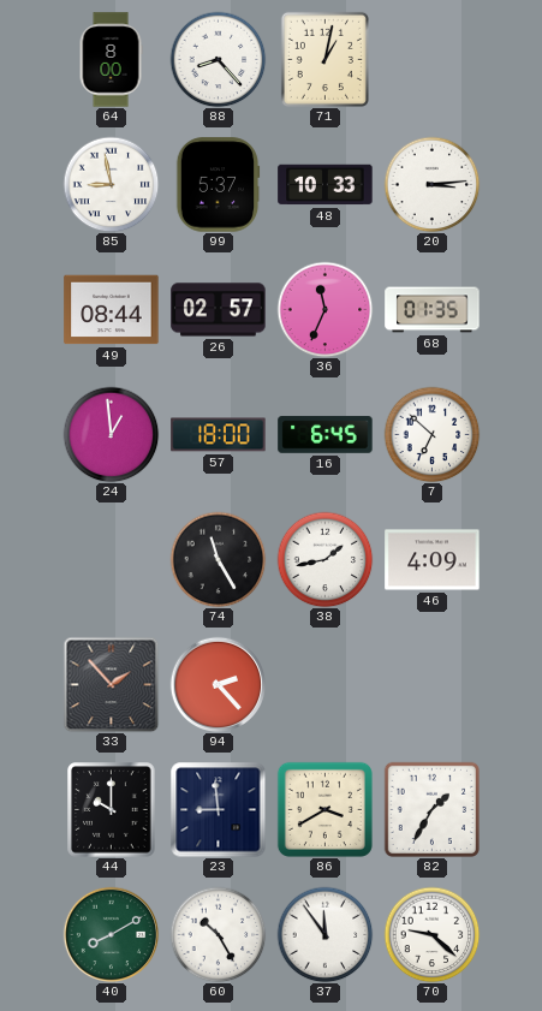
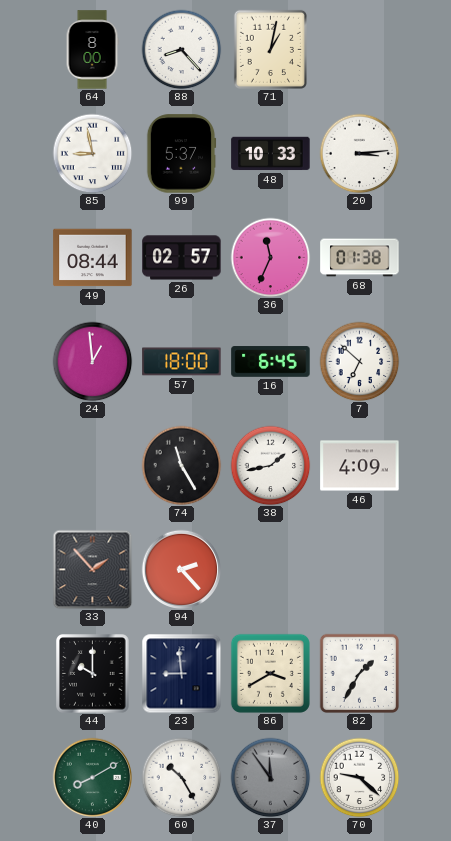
68: 01:35 -> 01:38
37 dial: white -> grey
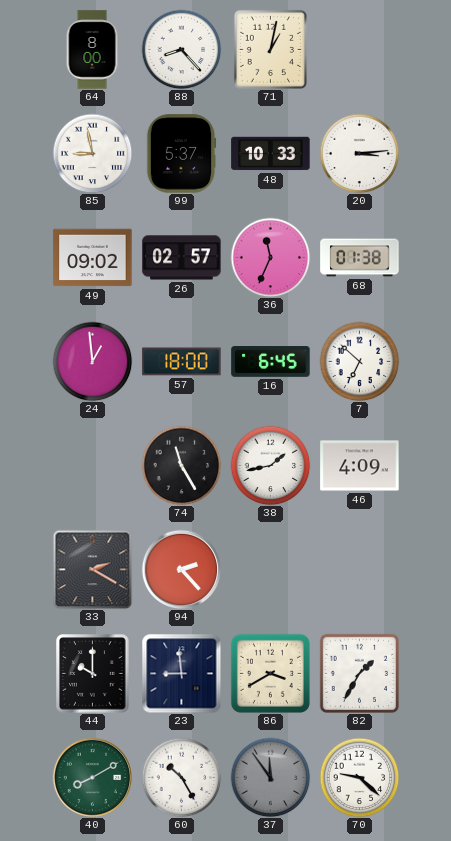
49: 08:44 -> 09:02
33: 1:53 -> 2:20
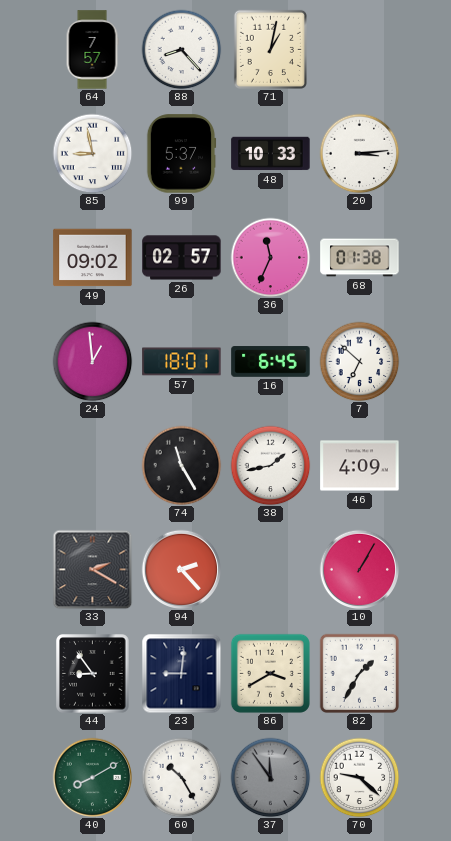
64: 8:00 -> 7:57
57: 18:00 -> 18:01
10: none -> 1:05
44: 10:00 -> 8:54
23: 8:59 -> 9:01
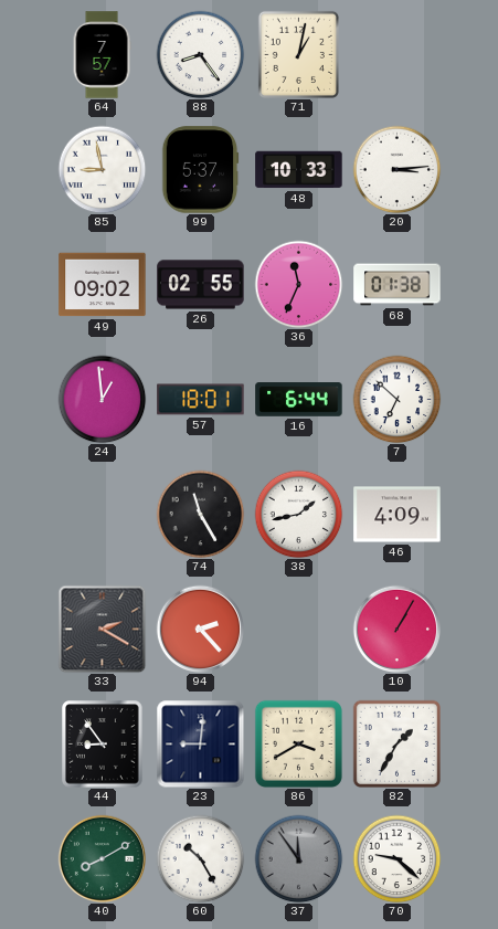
88: 8:23 -> 8:24
26: 02:57 -> 02:55
16: 6:45 -> 6:44
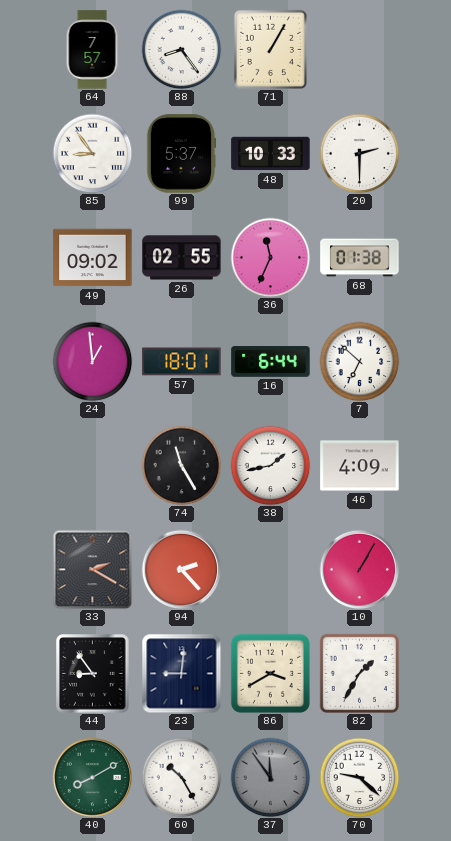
71: 1:02 -> 1:05
85: 8:58 -> 8:54
20: 3:14 -> 2:30
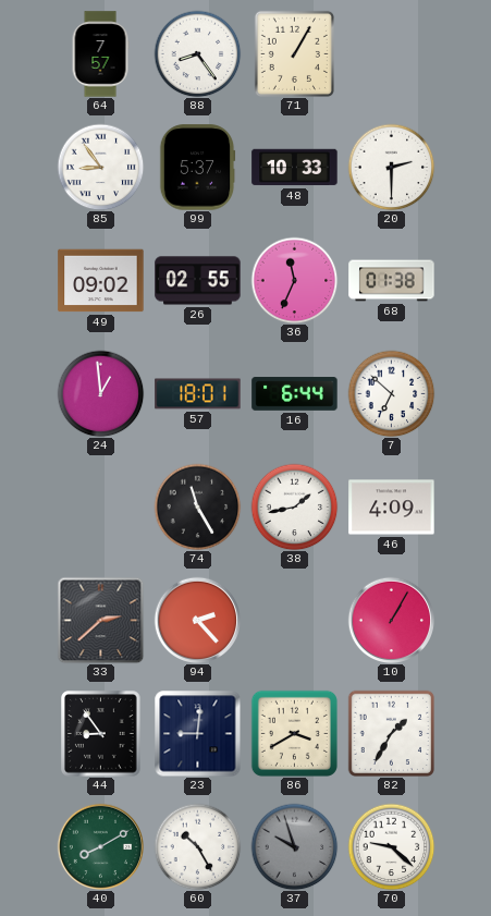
33: 2:20 -> 2:38
37: 11:54 -> 9:57
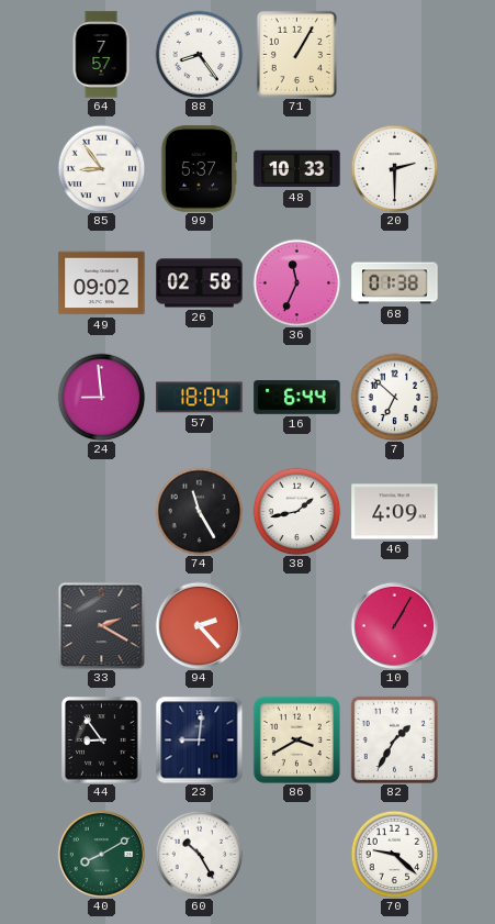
26: 02:55 -> 02:58
24: 12:59 -> 8:59
57: 18:01 -> 18:04
33: 2:38 -> 2:20
37: 9:57 -> none
